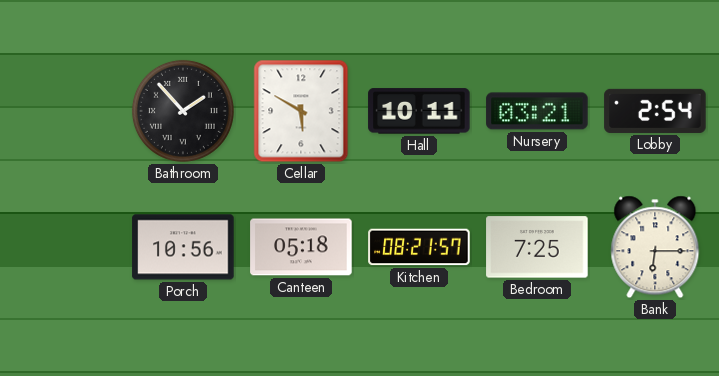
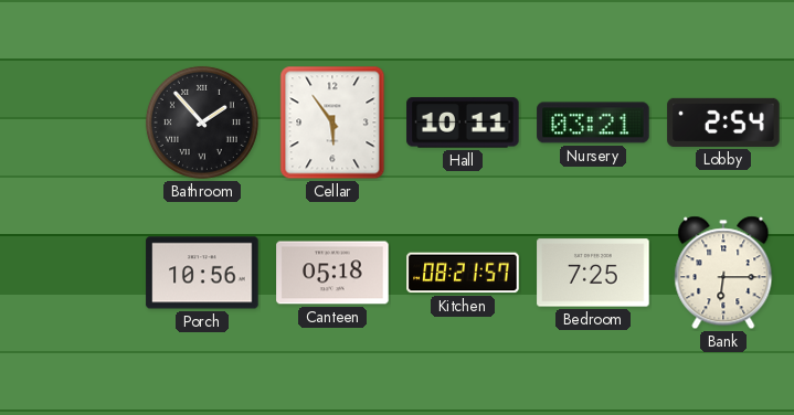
Cellar: 5:50 -> 5:54
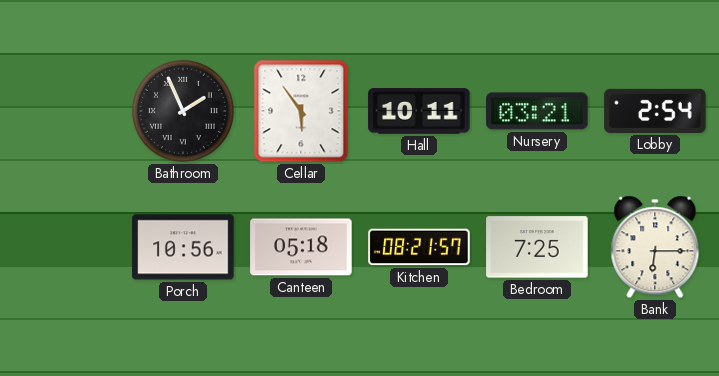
Bathroom: 1:53 -> 1:56
